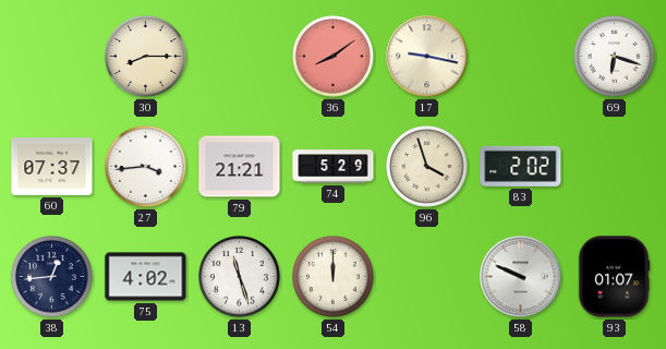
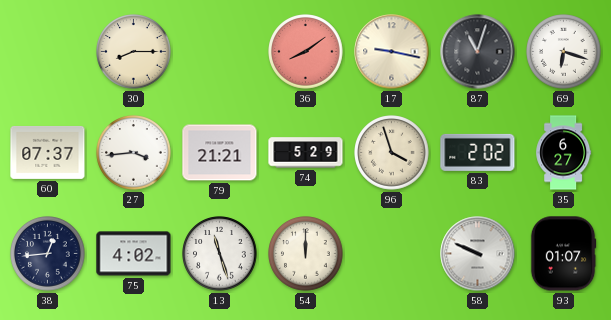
87: none -> 11:03
35: none -> 6:27
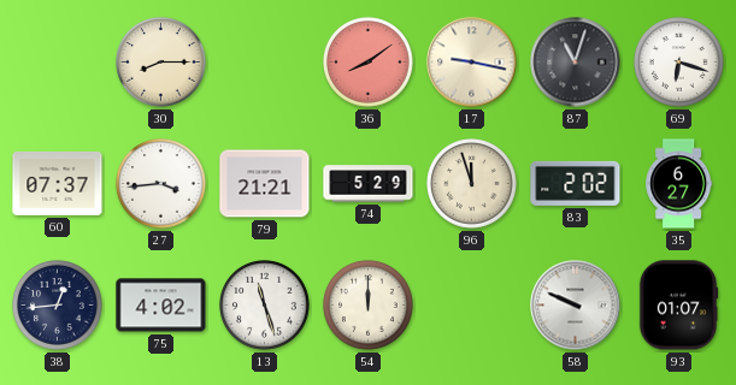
96: 3:57 -> 11:57
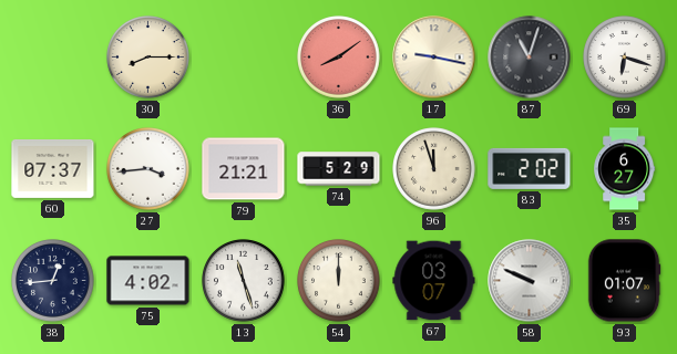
67: none -> 03:07
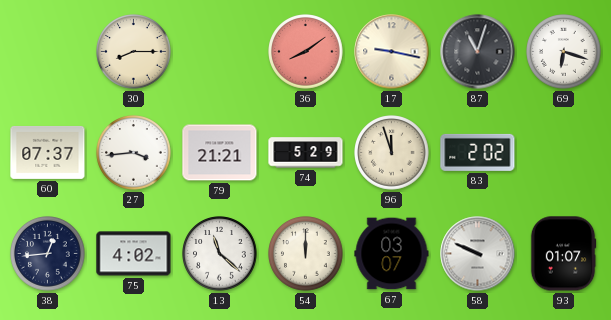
35: 6:27 -> none
13: 11:27 -> 11:22
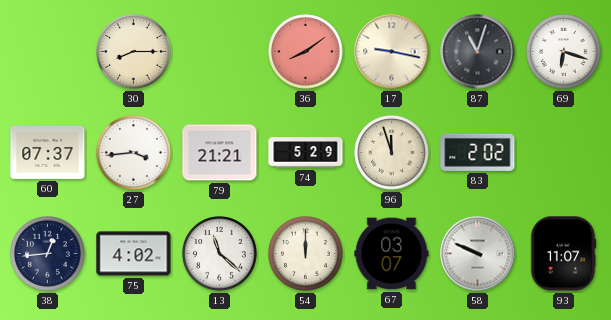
93: 01:07 -> 11:07
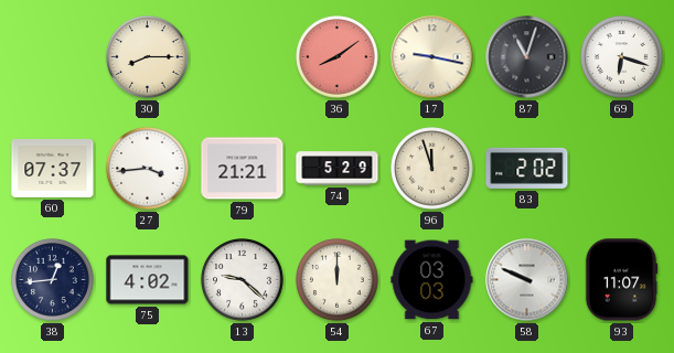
13: 11:22 -> 9:22
67: 03:07 -> 03:03
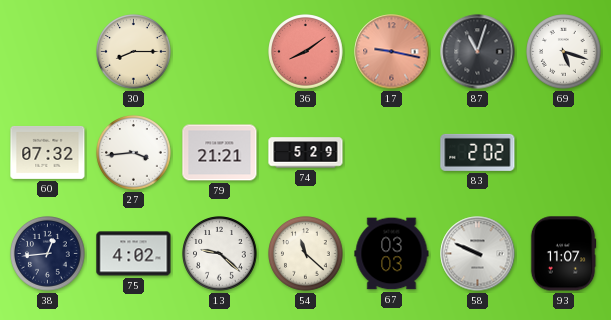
17 dial: cream -> salmon
69: 6:18 -> 5:18
60: 07:37 -> 07:32
96: 11:57 -> none
54: 12:00 -> 11:22
